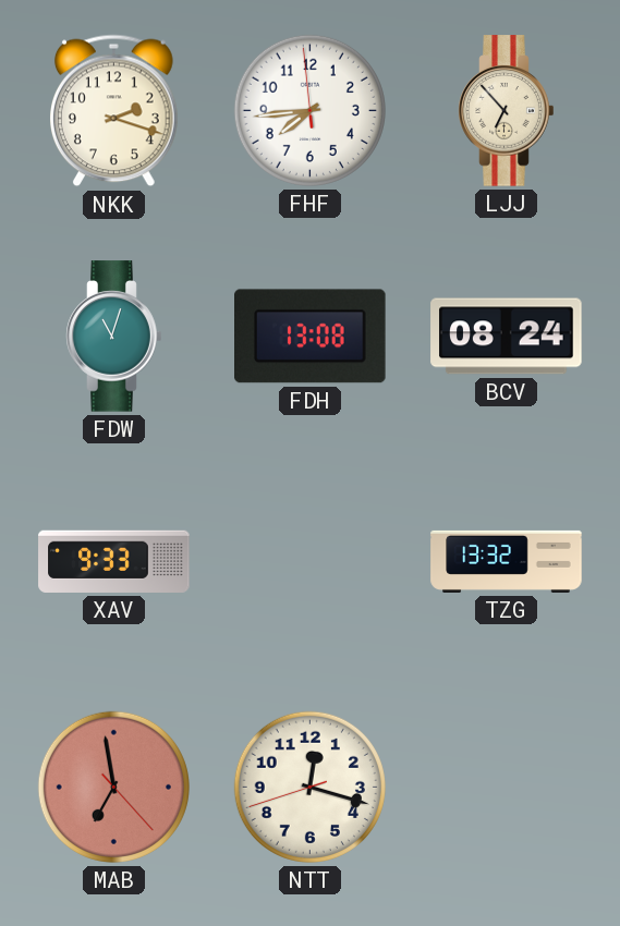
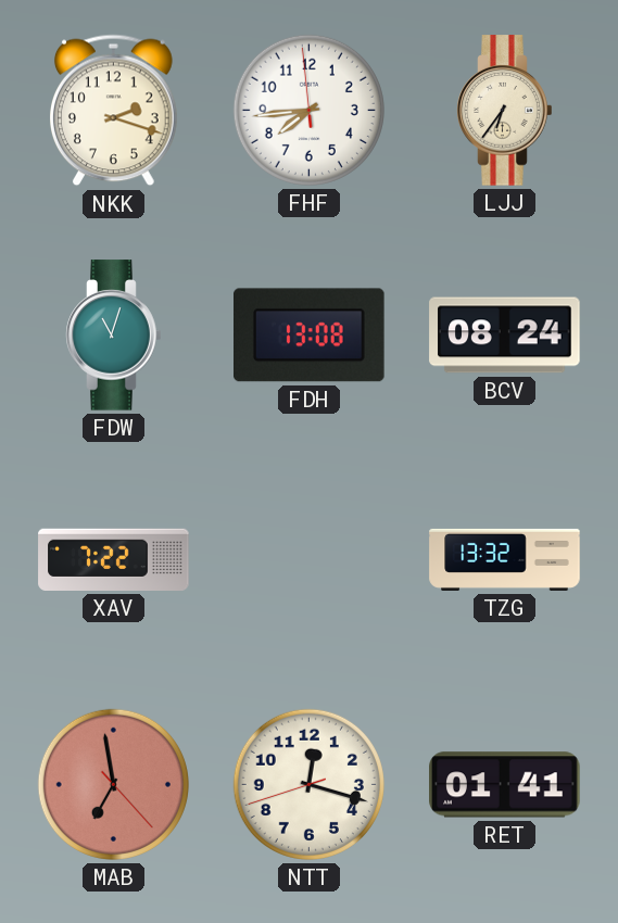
LJJ: 6:53 -> 6:36
XAV: 9:33 -> 7:22
RET: none -> 01:41
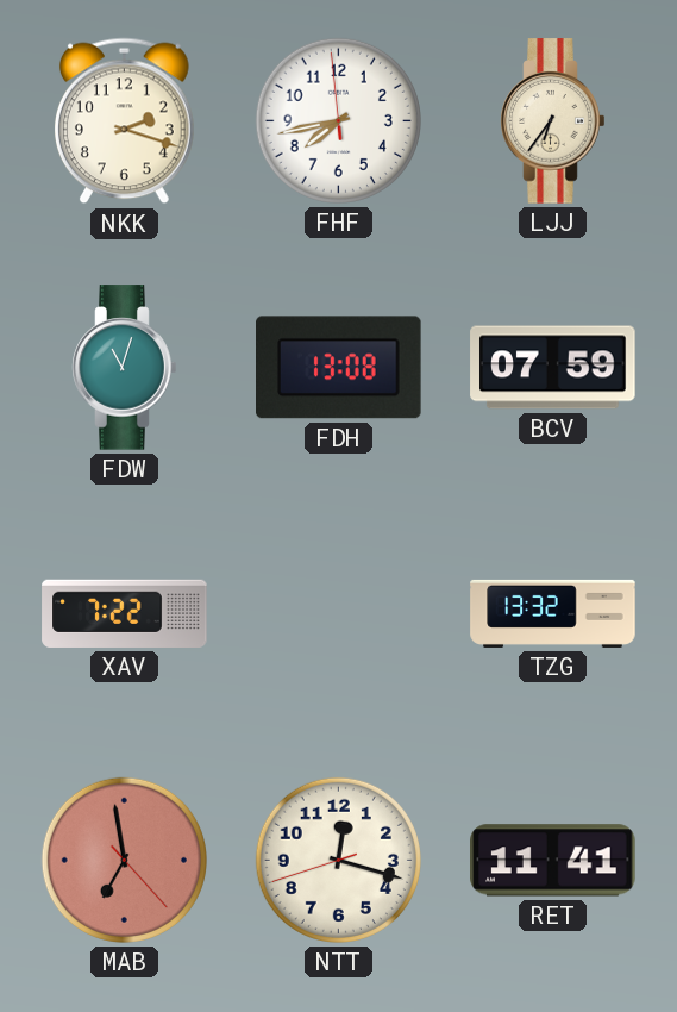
FHF: 7:43 -> 7:42
BCV: 08:24 -> 07:59
RET: 01:41 -> 11:41
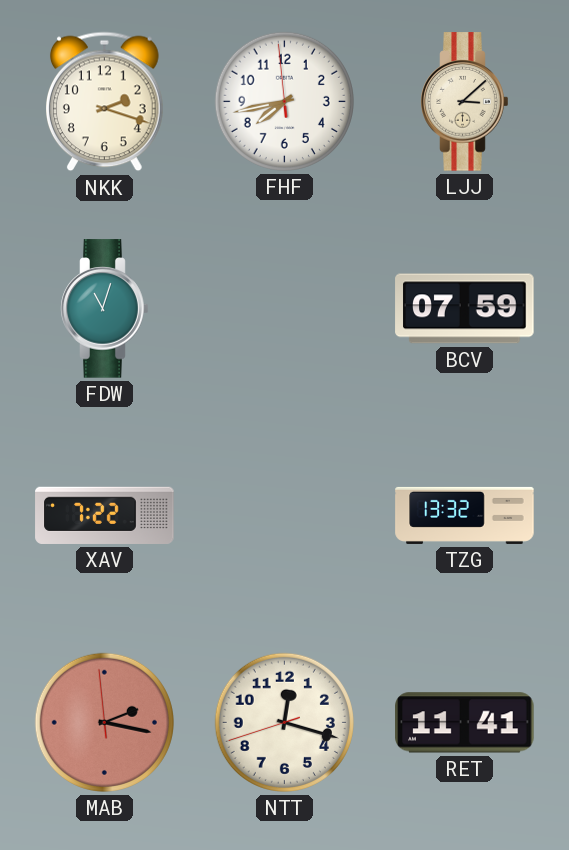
LJJ: 6:36 -> 3:08
FDH: 13:08 -> none
MAB: 6:58 -> 2:16
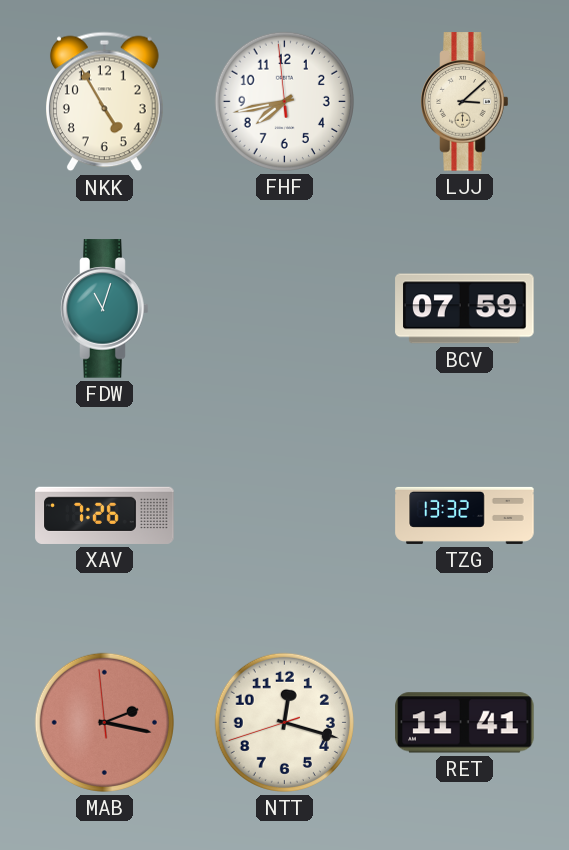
NKK: 2:18 -> 4:55
XAV: 7:22 -> 7:26
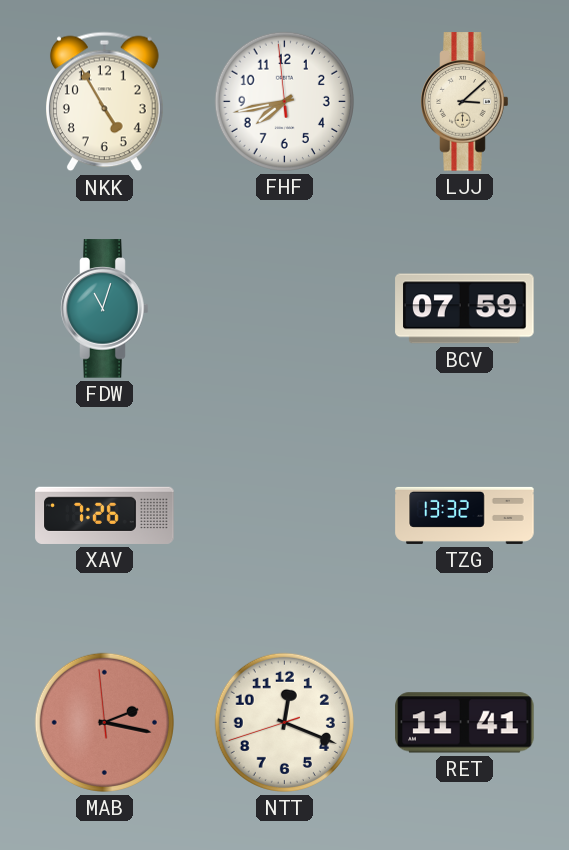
NTT: 12:17 -> 12:18
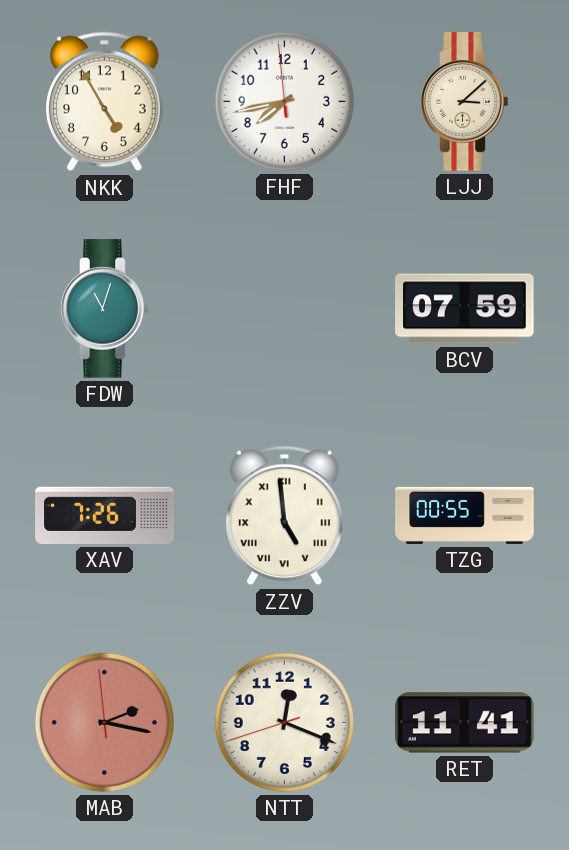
ZZV: none -> 4:59
TZG: 13:32 -> 00:55
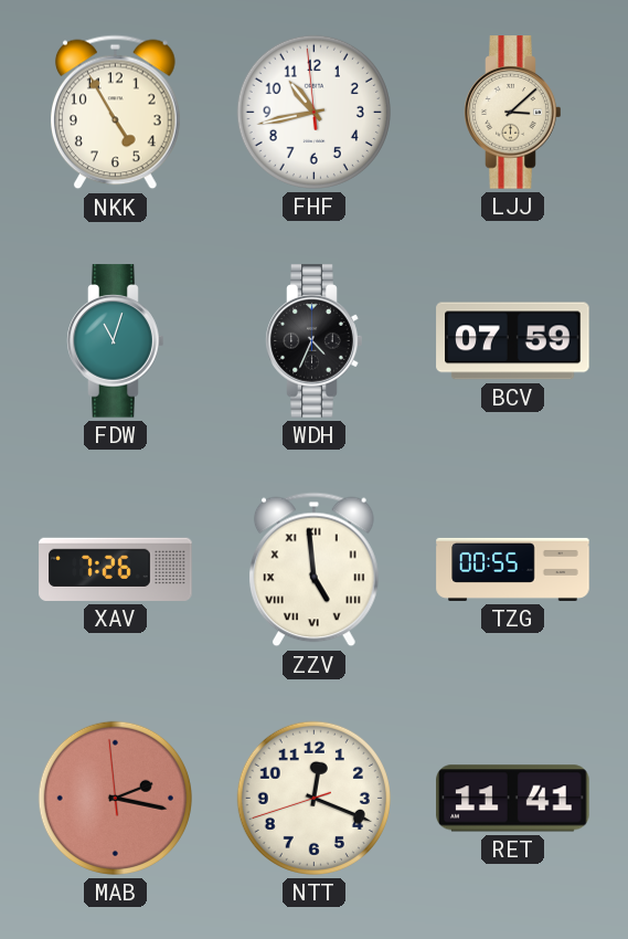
FHF: 7:42 -> 10:42
WDH: none -> 4:34
